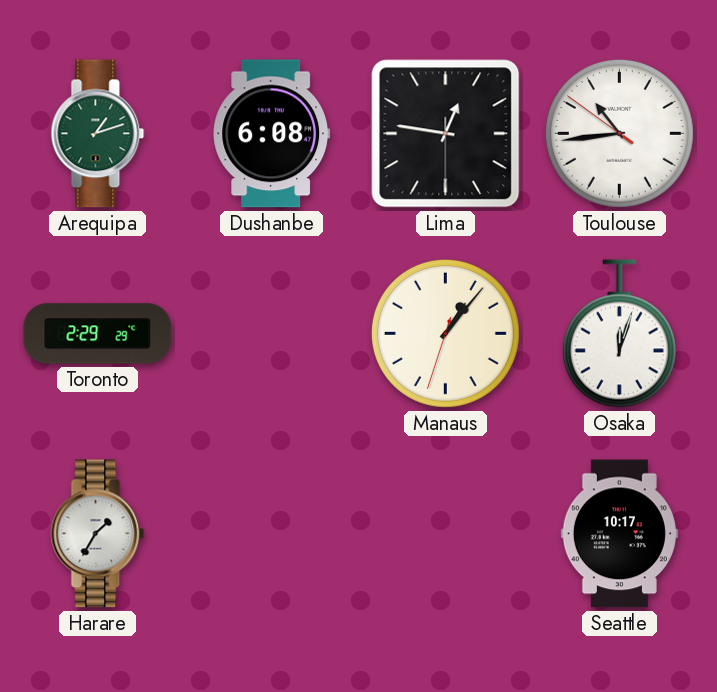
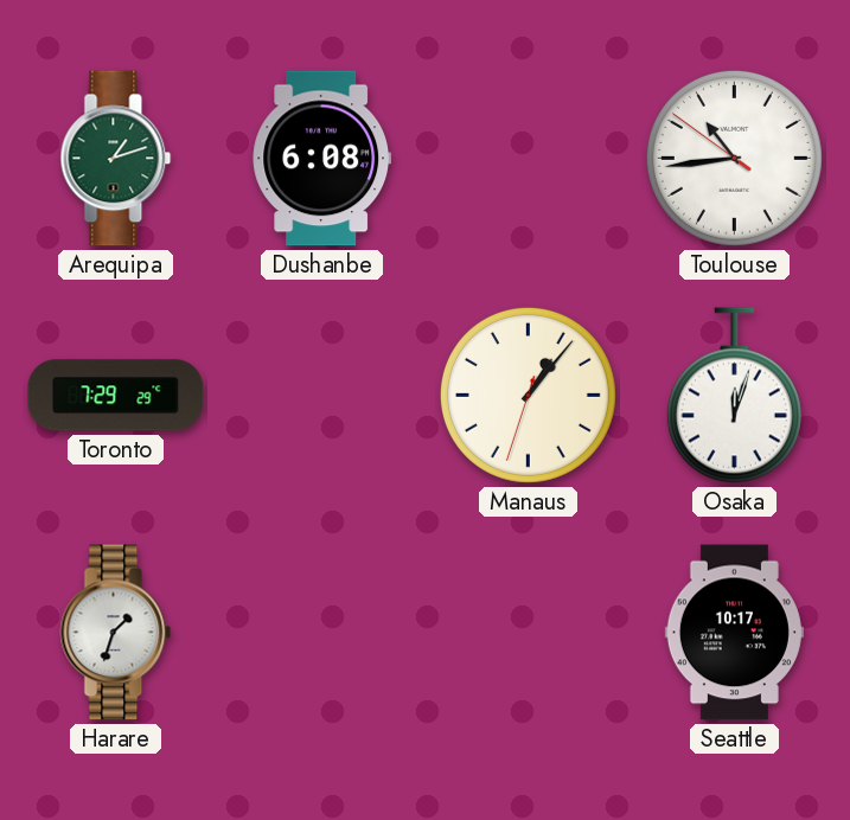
Lima: 12:46 -> none
Toronto: 2:29 -> 7:29
Harare: 1:35 -> 1:33
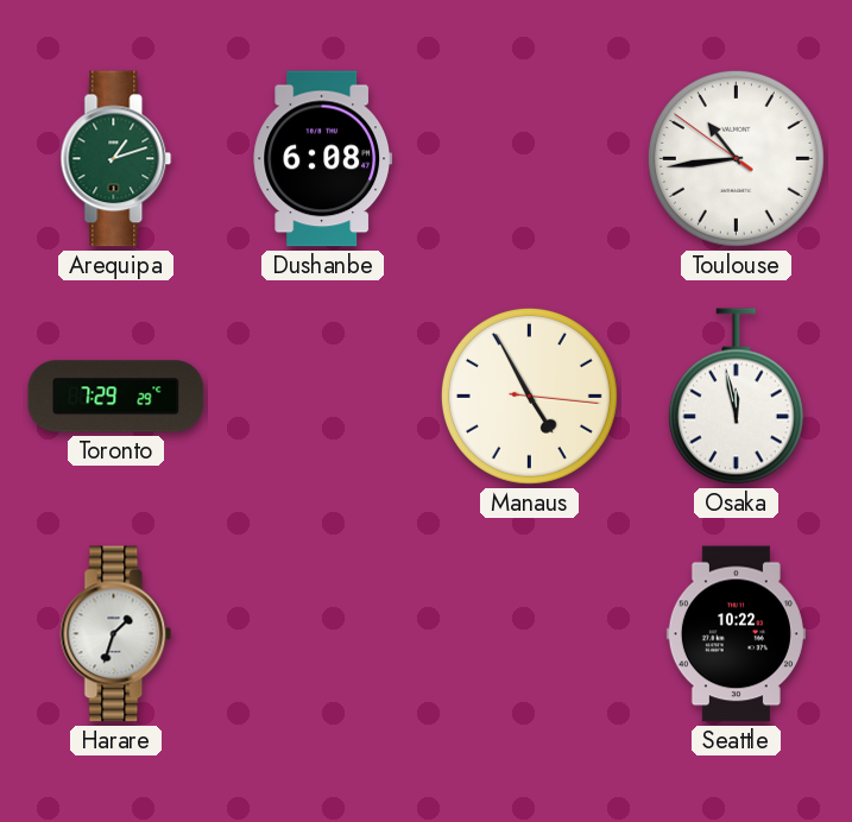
Manaus: 1:06 -> 4:55
Osaka: 12:03 -> 11:58
Seattle: 10:17 -> 10:22
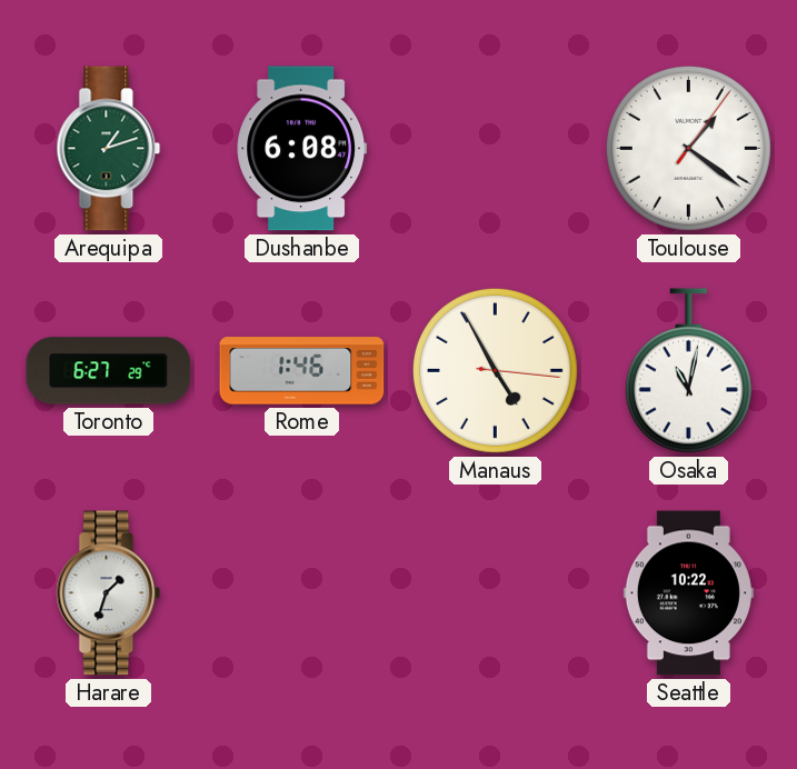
Toulouse: 10:43 -> 1:21
Toronto: 7:29 -> 6:27
Rome: none -> 1:46
Osaka: 11:58 -> 11:02
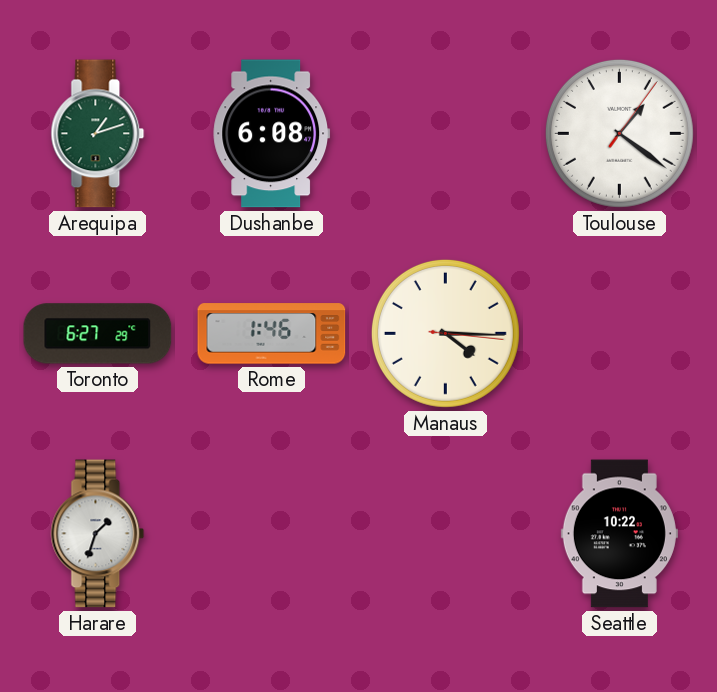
Manaus: 4:55 -> 4:15
Osaka: 11:02 -> none
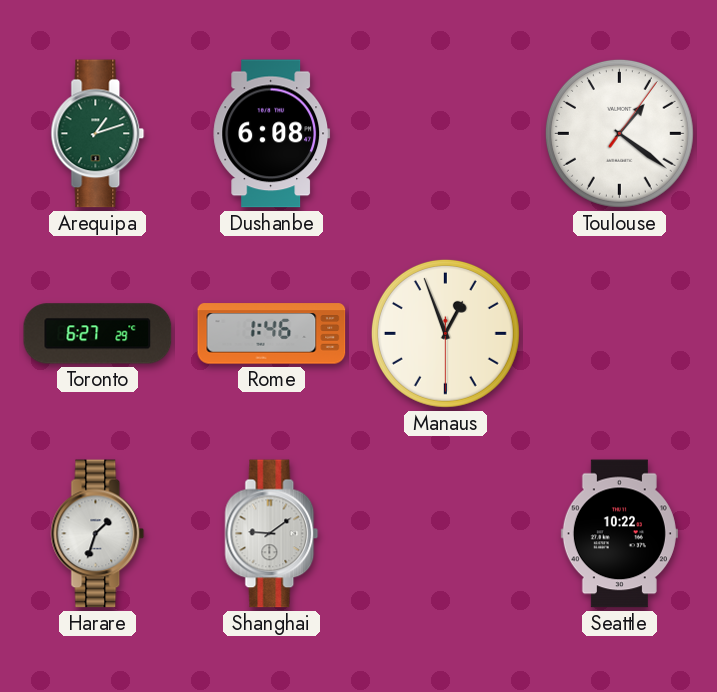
Manaus: 4:15 -> 12:56
Shanghai: none -> 9:09
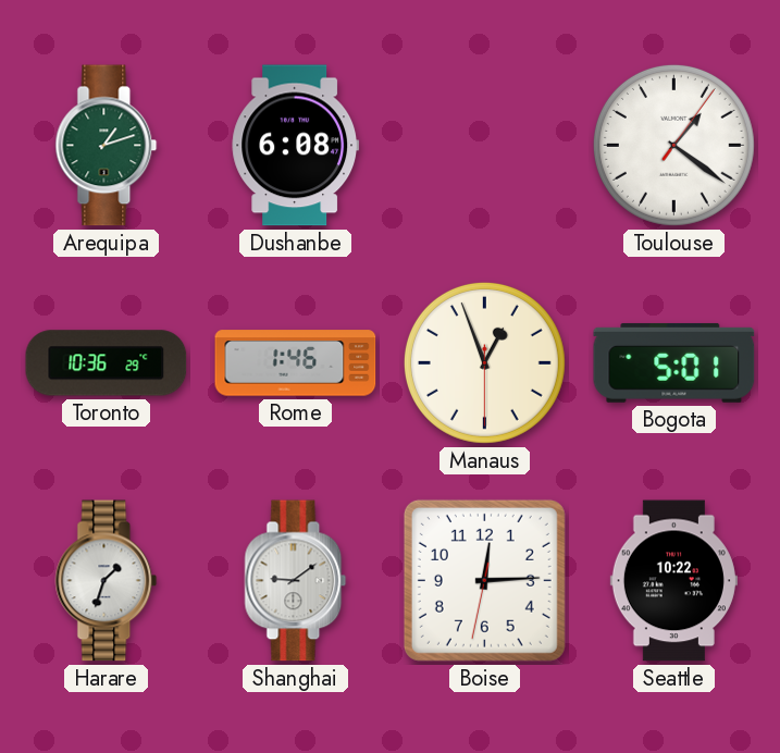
Toronto: 6:27 -> 10:36
Bogota: none -> 5:01
Boise: none -> 12:14
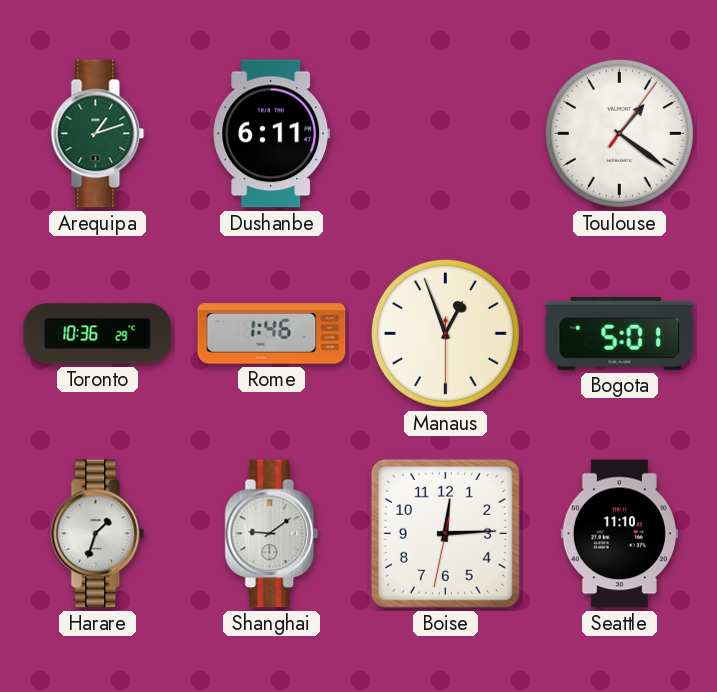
Dushanbe: 6:08 -> 6:11
Seattle: 10:22 -> 11:10
